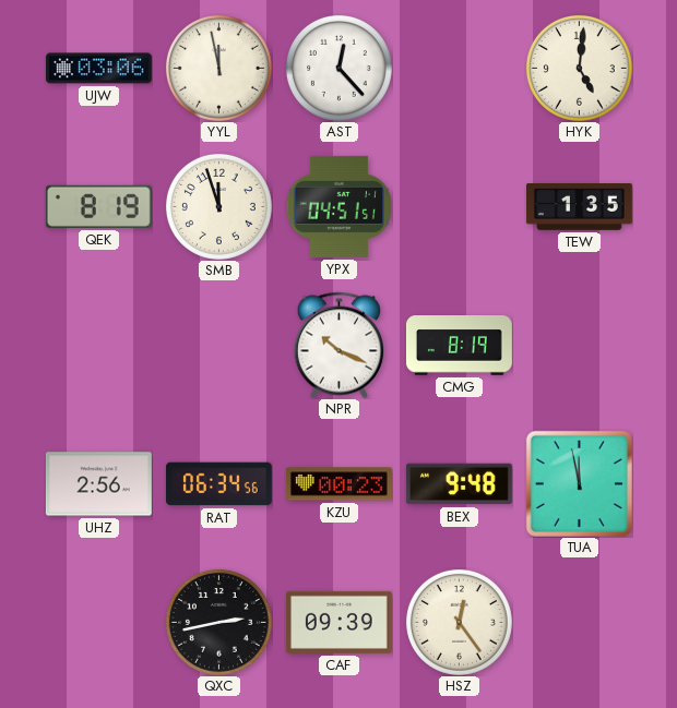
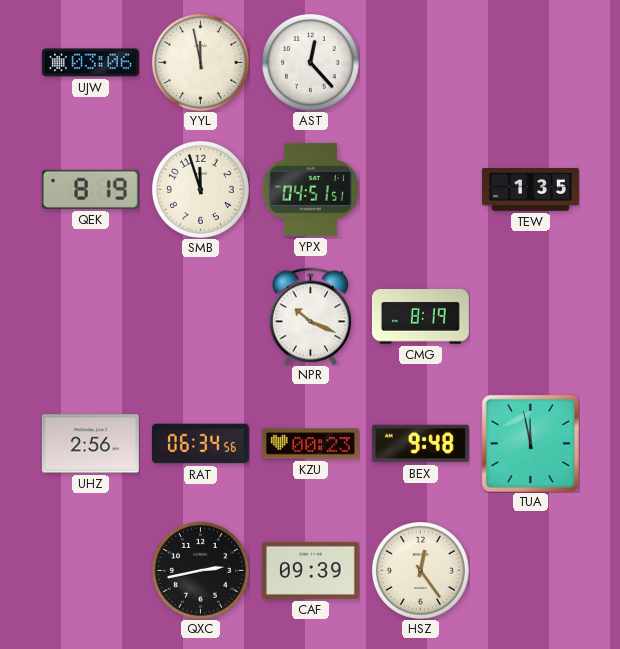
HYK: 5:01 -> none
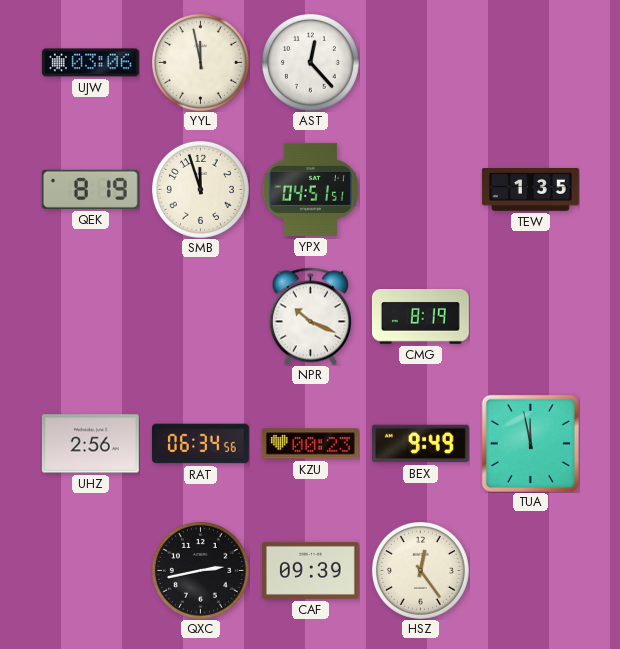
BEX: 9:48 -> 9:49
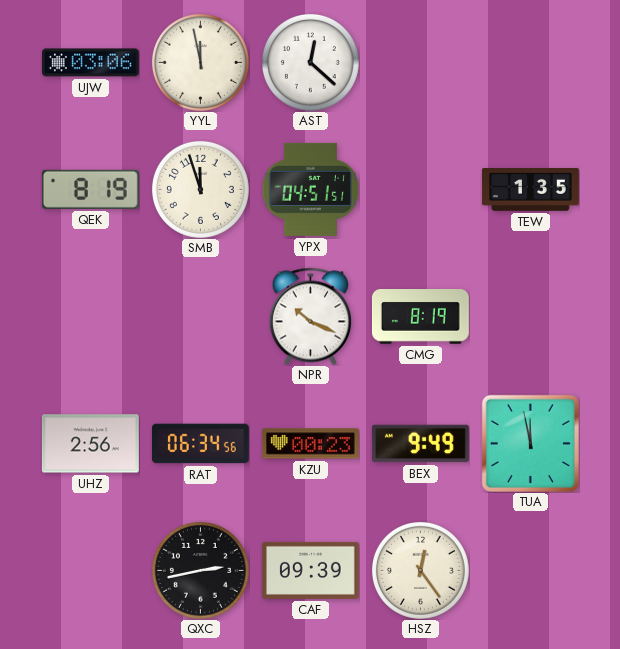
AST: 12:23 -> 12:22
